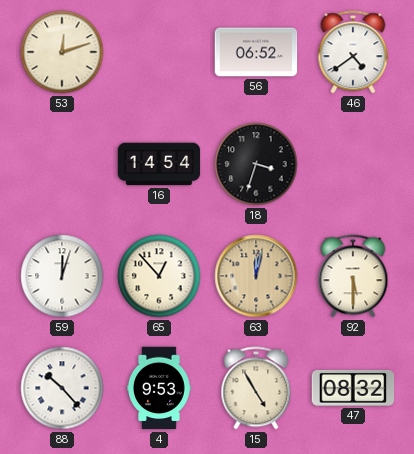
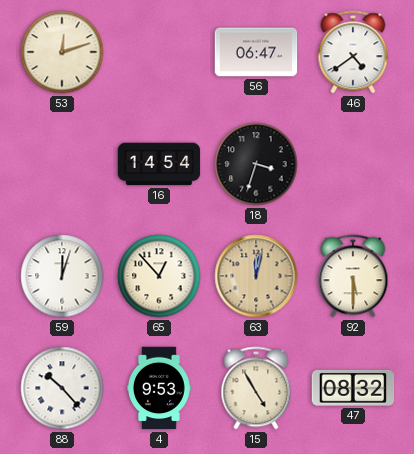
56: 06:52 -> 06:47
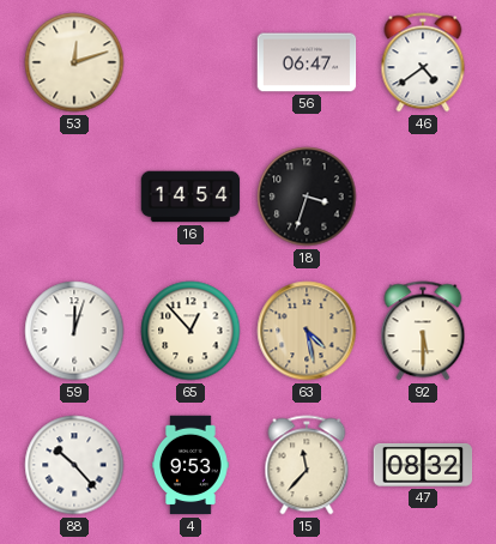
63: 12:02 -> 4:28
15: 4:55 -> 11:37
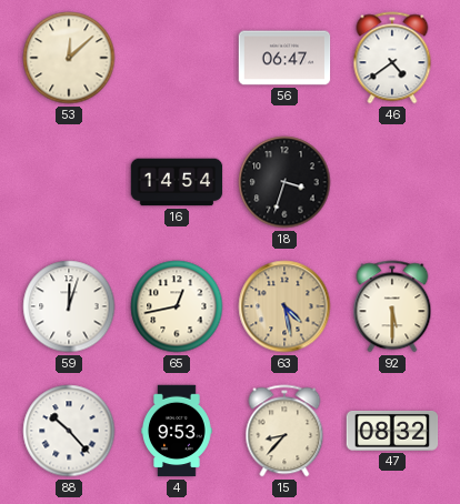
53: 12:12 -> 12:08
65: 12:53 -> 12:43
15: 11:37 -> 8:37
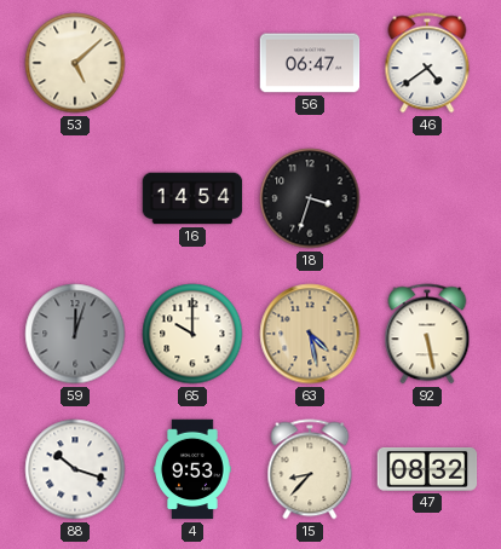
53: 12:08 -> 5:08
59 dial: white -> grey
65: 12:43 -> 10:00
92: 5:30 -> 5:28
88: 10:23 -> 10:18
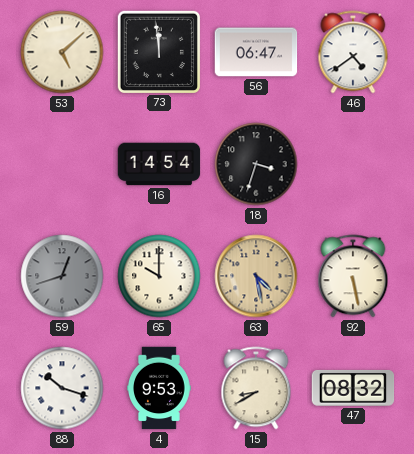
73: none -> 11:59
59: 12:03 -> 12:42
15: 8:37 -> 8:40
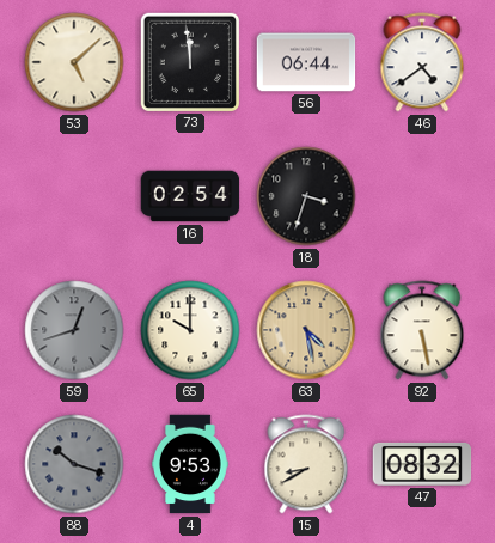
56: 06:47 -> 06:44
16: 14:54 -> 02:54
88 dial: white -> grey
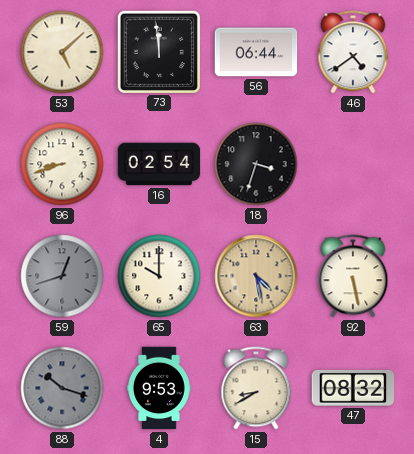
96: none -> 8:42
